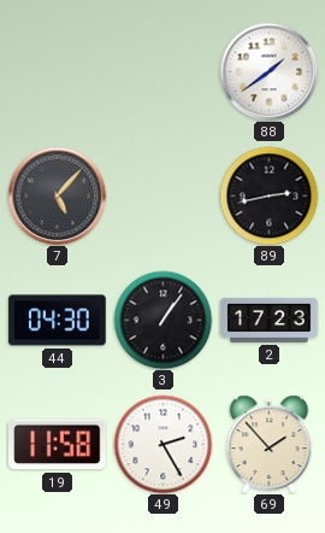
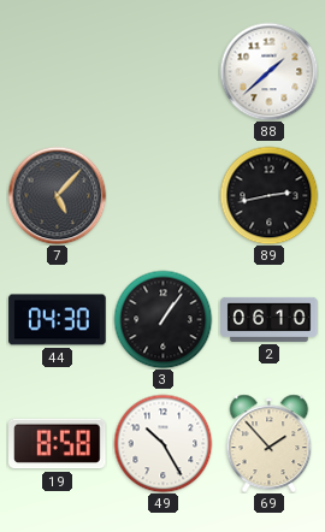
88: 1:39 -> 1:38
2: 17:23 -> 06:10
19: 11:58 -> 8:58
49: 2:25 -> 10:25
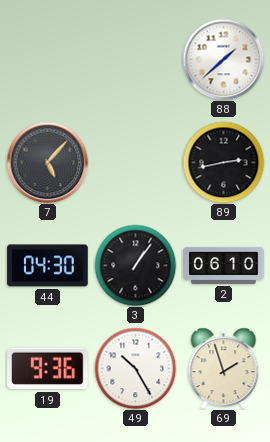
19: 8:58 -> 9:36
69: 1:53 -> 1:57
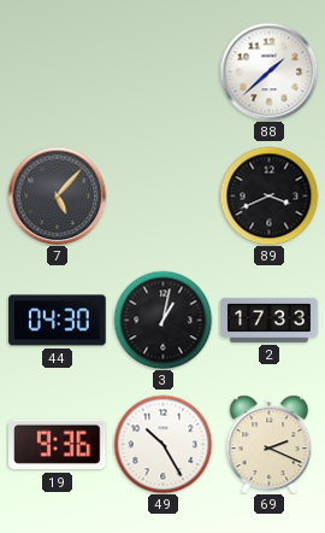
89: 2:43 -> 3:41
3: 1:06 -> 1:02
2: 06:10 -> 17:33
69: 1:57 -> 2:19
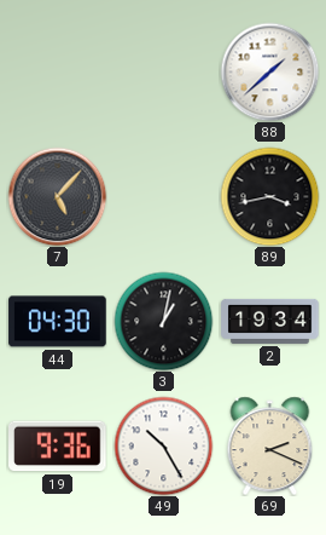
89: 3:41 -> 3:43
2: 17:33 -> 19:34
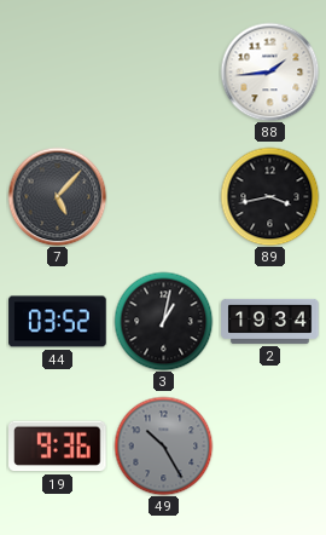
88: 1:38 -> 1:44
44: 04:30 -> 03:52
49 dial: white -> grey
69: 2:19 -> none
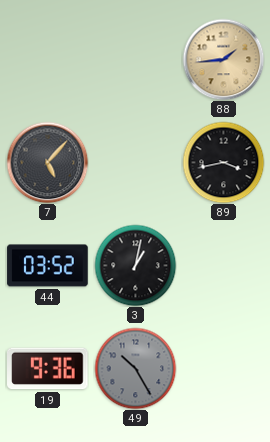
88 dial: white -> champagne
2: 19:34 -> none
